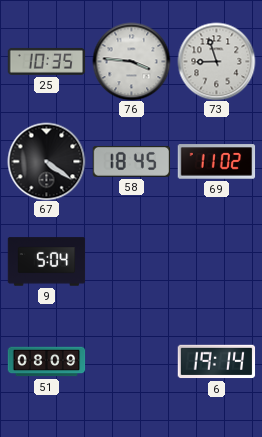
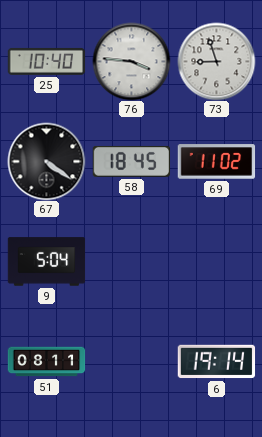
25: 10:35 -> 10:40
51: 08:09 -> 08:11
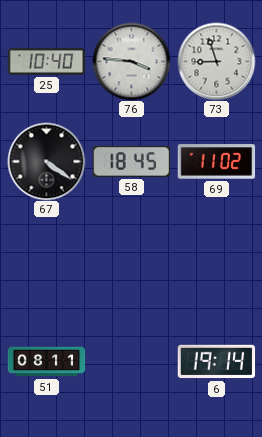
9: 5:04 -> none
